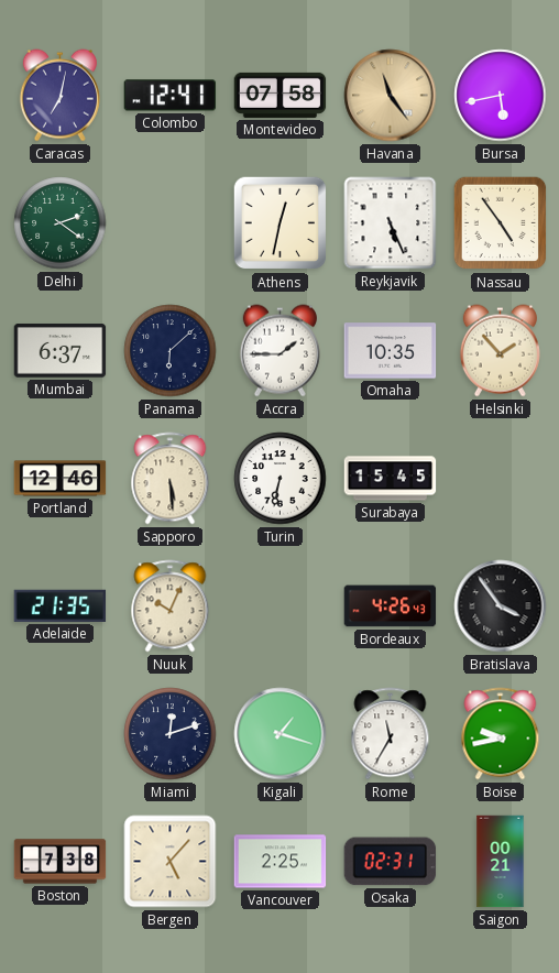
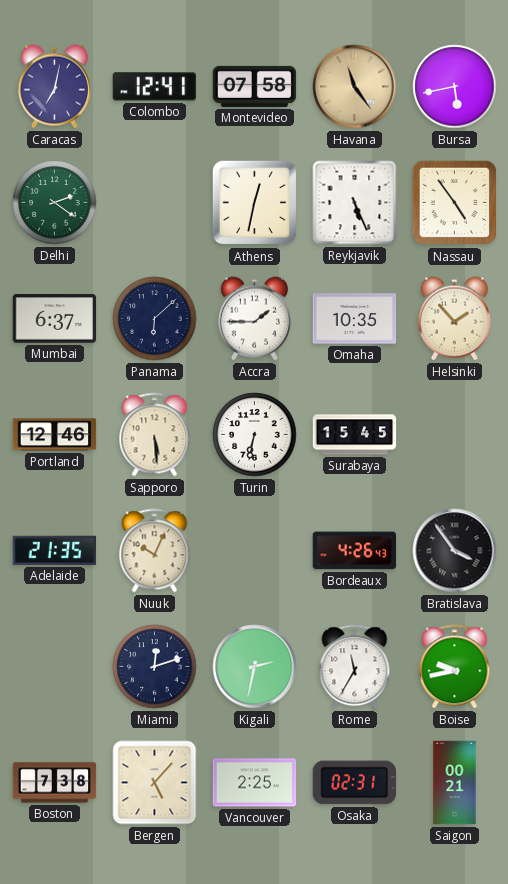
Kigali: 1:18 -> 2:32
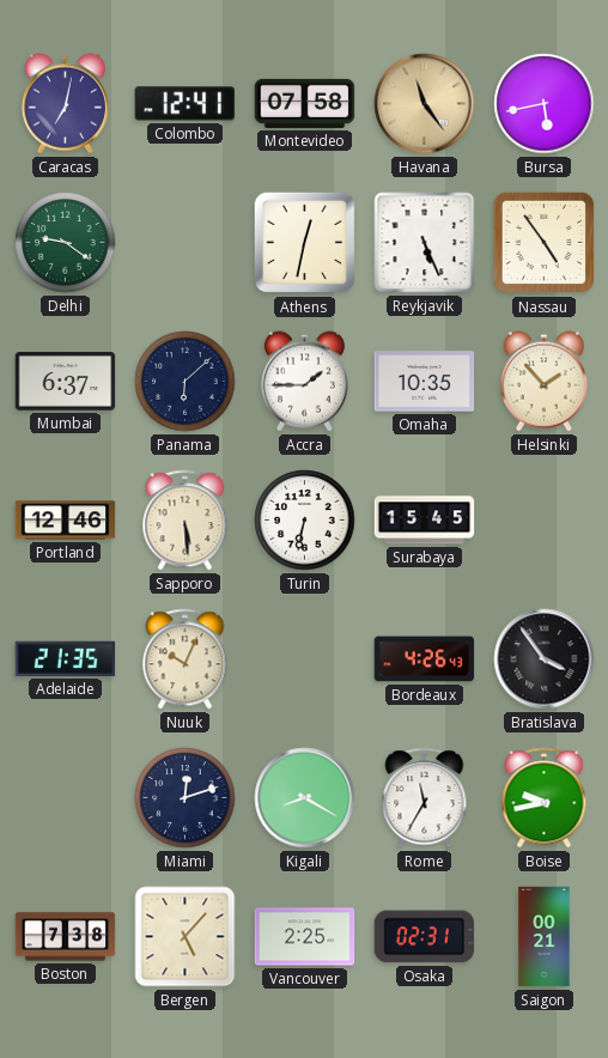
Delhi: 2:21 -> 9:21
Kigali: 2:32 -> 8:20
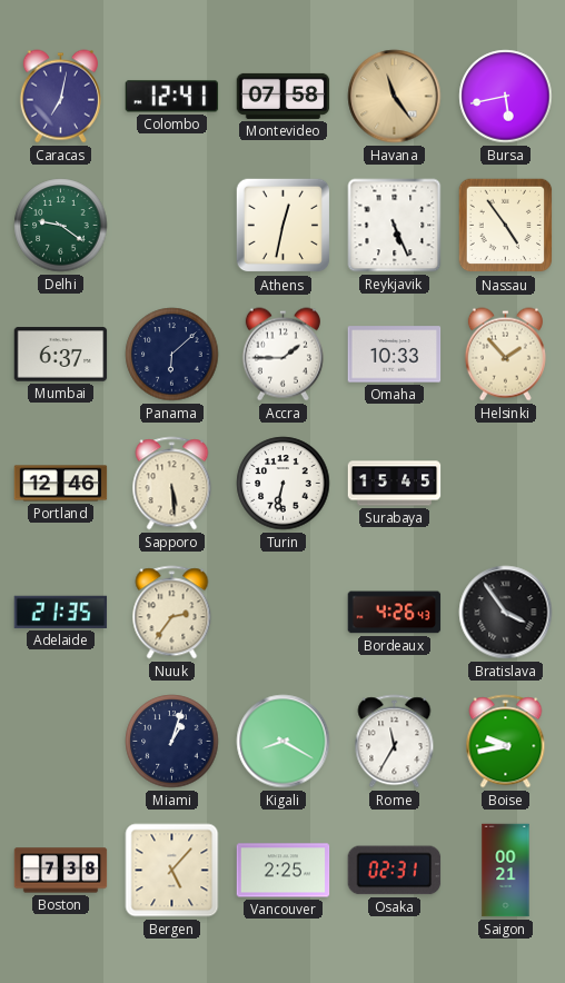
Omaha: 10:35 -> 10:33
Nuuk: 10:04 -> 2:36
Miami: 12:12 -> 1:03
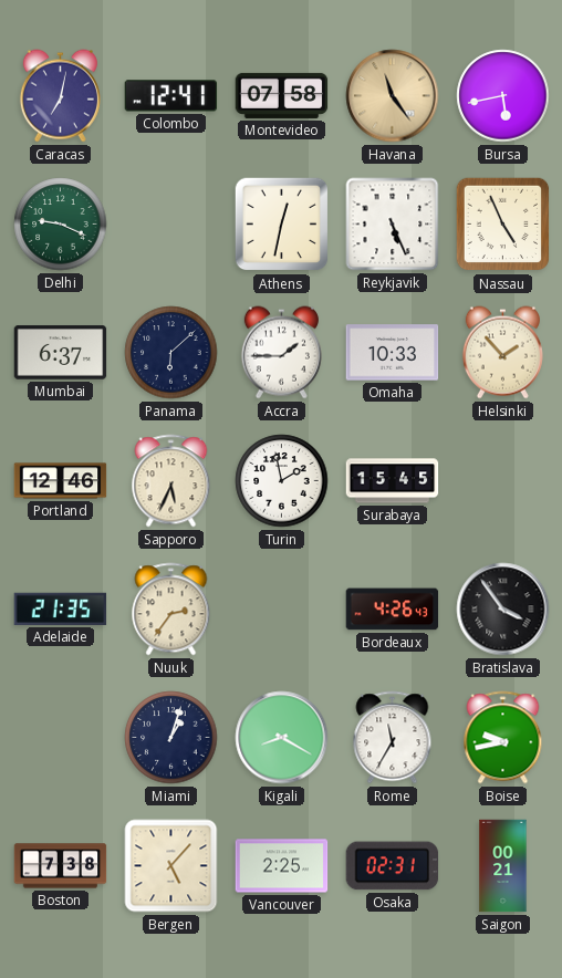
Delhi: 9:21 -> 9:19
Nassau: 4:54 -> 4:56
Sapporo: 5:29 -> 5:34
Turin: 6:32 -> 1:58
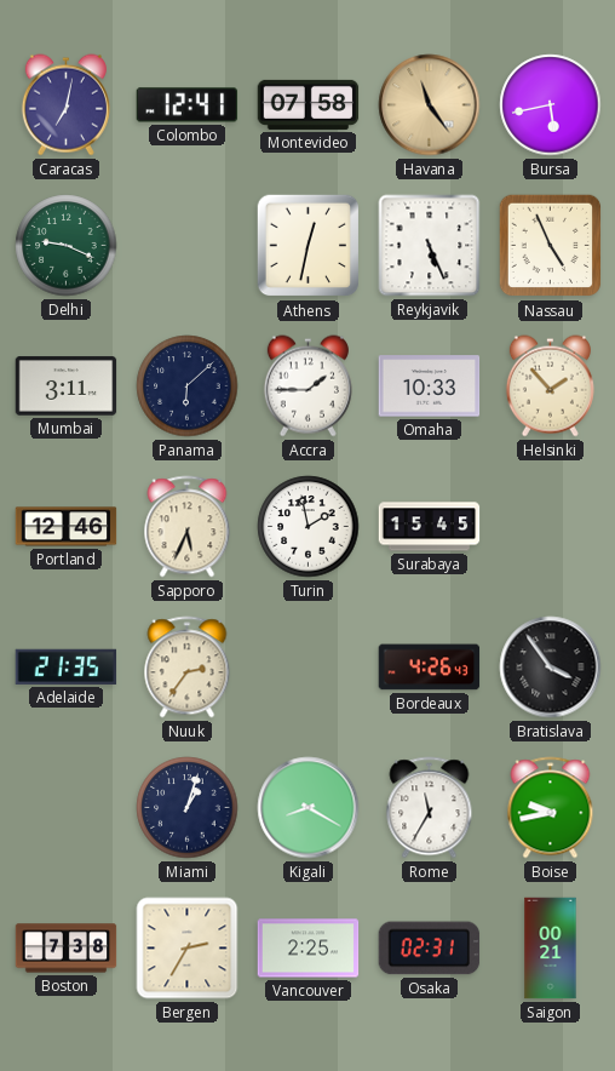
Mumbai: 6:37 -> 3:11
Bergen: 5:07 -> 2:35
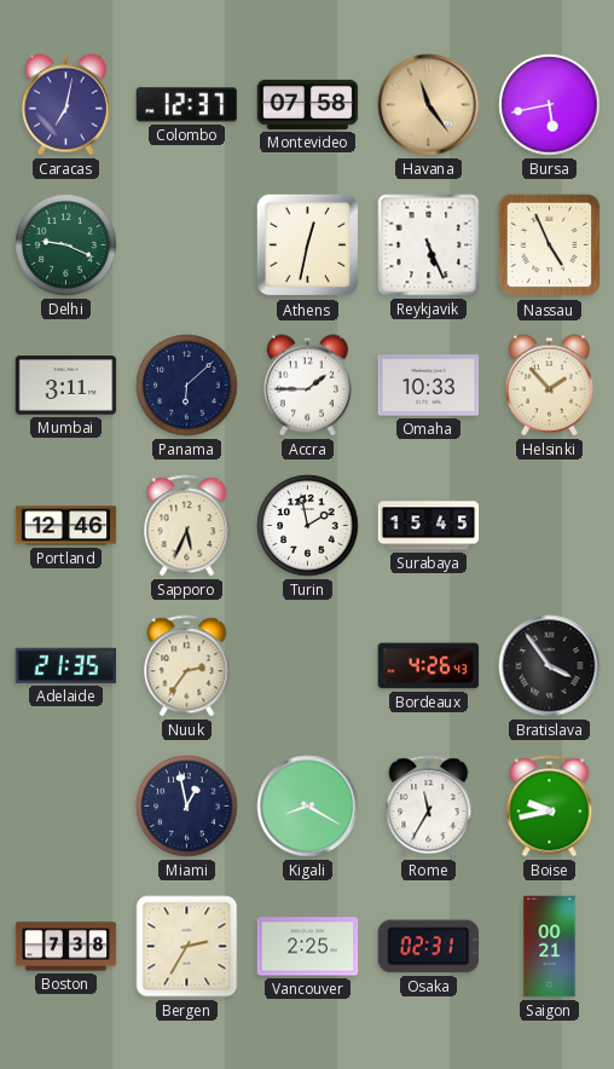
Colombo: 12:41 -> 12:37
Miami: 1:03 -> 12:58
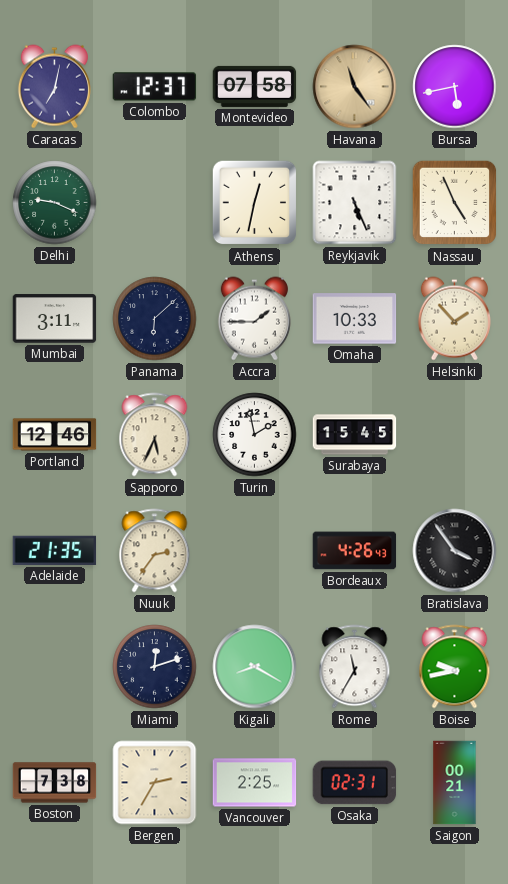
Miami: 12:58 -> 12:12
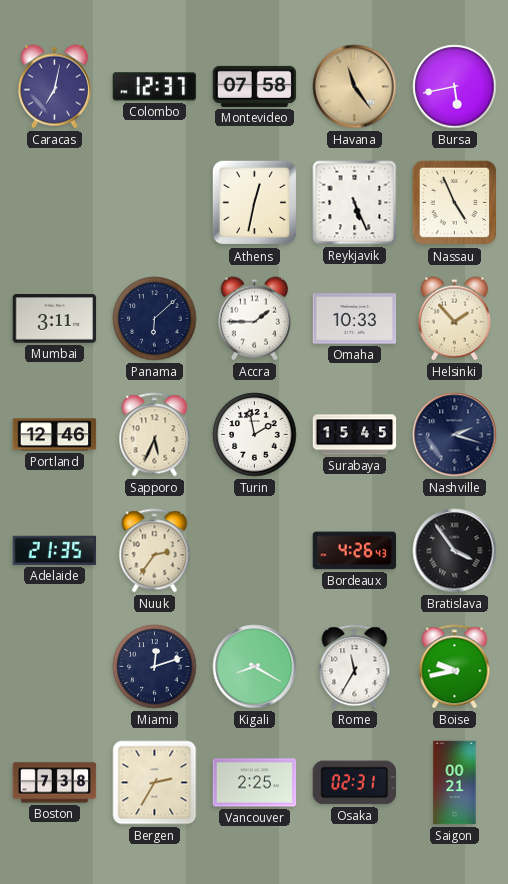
Delhi: 9:19 -> none
Nashville: none -> 2:18
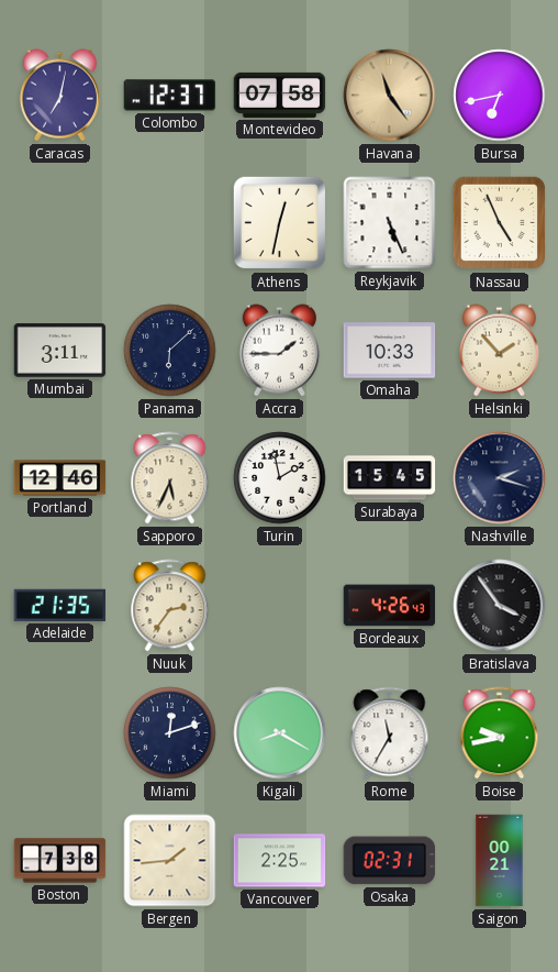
Bursa: 5:43 -> 6:43
Bergen: 2:35 -> 1:44
